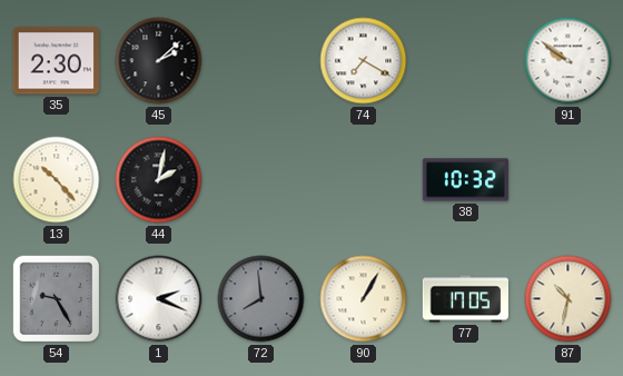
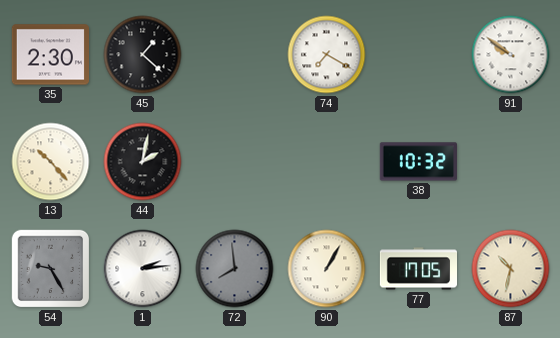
45: 2:08 -> 1:22
1: 2:19 -> 2:14
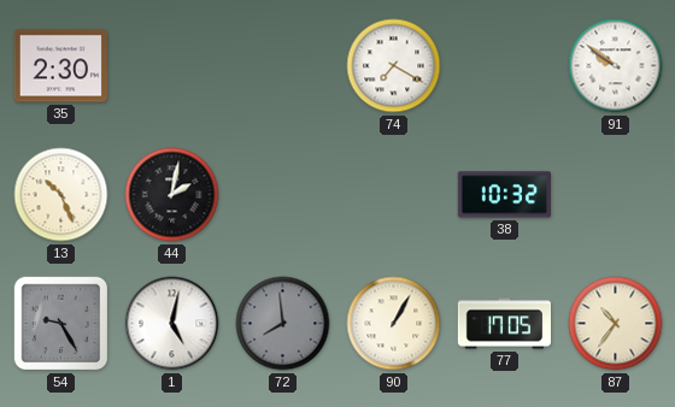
45: 1:22 -> none
13: 10:23 -> 10:26
1: 2:14 -> 5:02
87: 10:32 -> 10:36
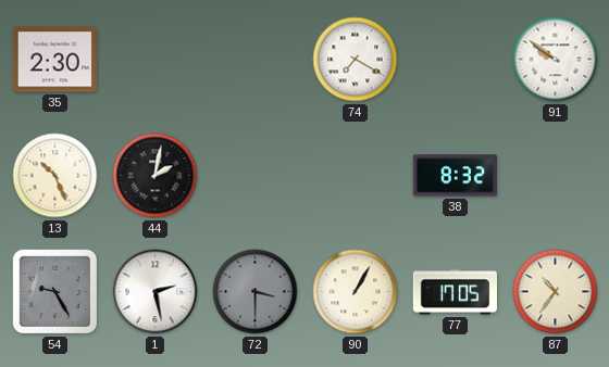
38: 10:32 -> 8:32
1: 5:02 -> 2:28
72: 7:59 -> 3:30
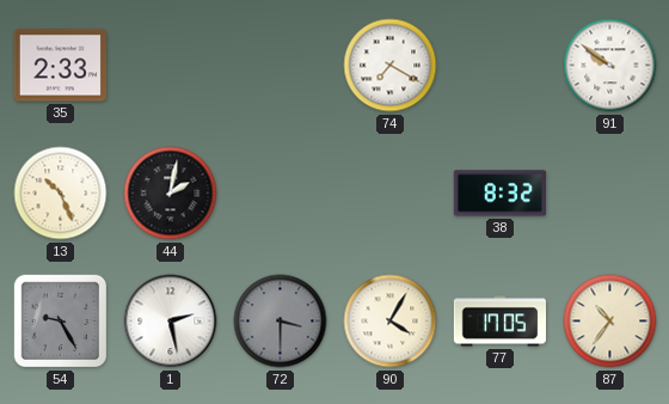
35: 2:30 -> 2:33
90: 1:05 -> 4:05
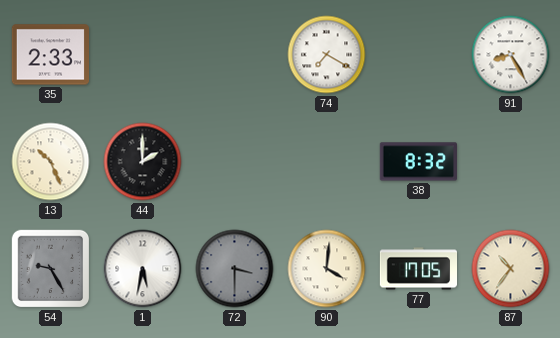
91: 9:51 -> 8:25
44: 2:02 -> 2:00
1: 2:28 -> 5:32
90: 4:05 -> 4:01
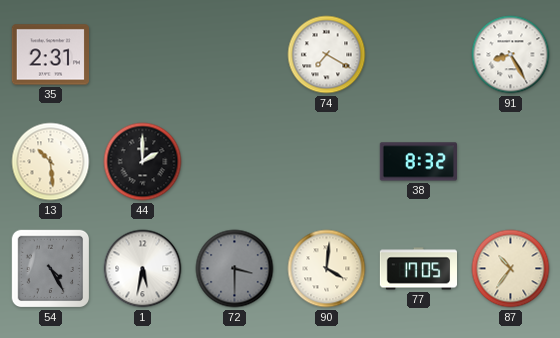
35: 2:33 -> 2:31
13: 10:26 -> 10:29
54: 9:25 -> 4:25
